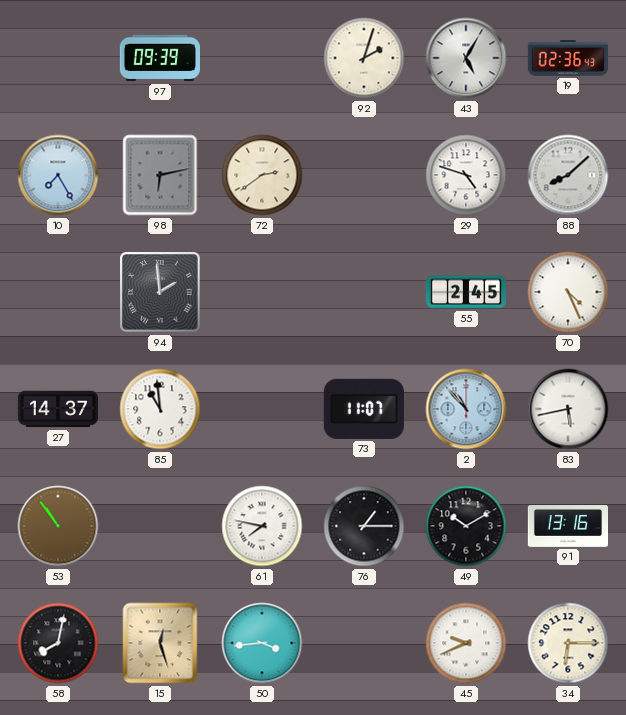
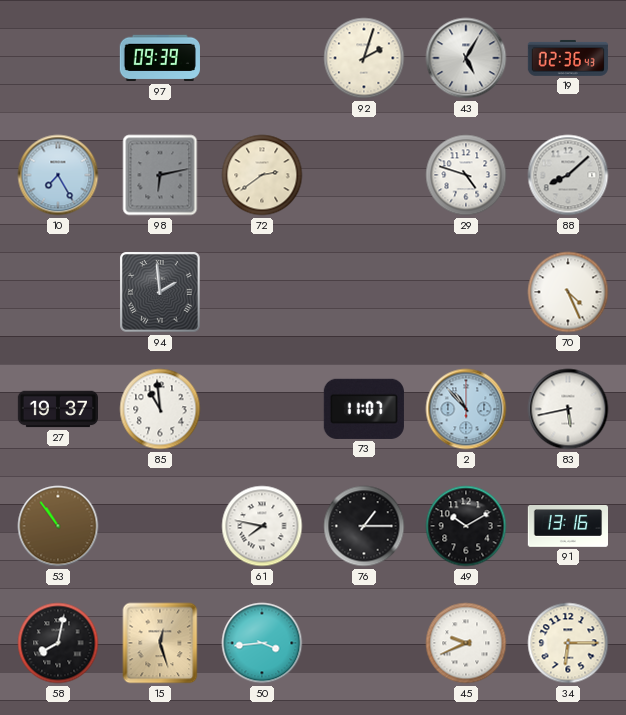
55: 2:45 -> none
27: 14:37 -> 19:37
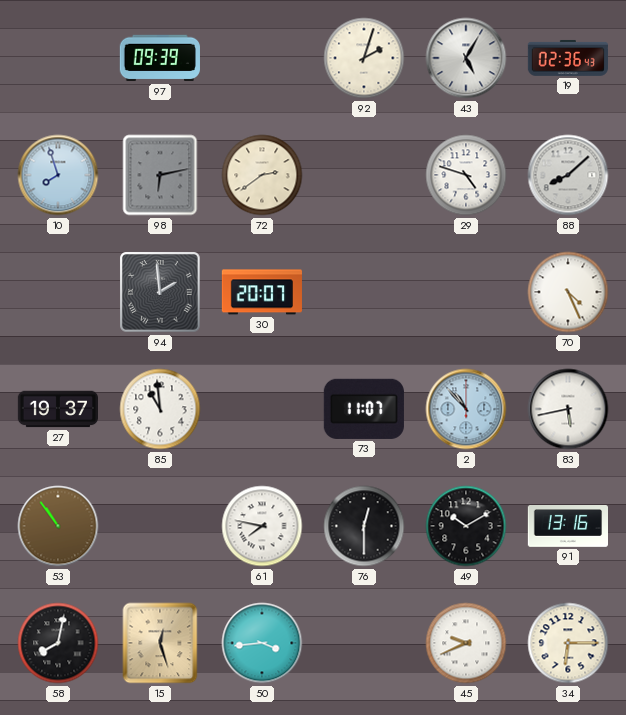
10: 7:25 -> 7:57
30: none -> 20:07
76: 1:15 -> 12:30
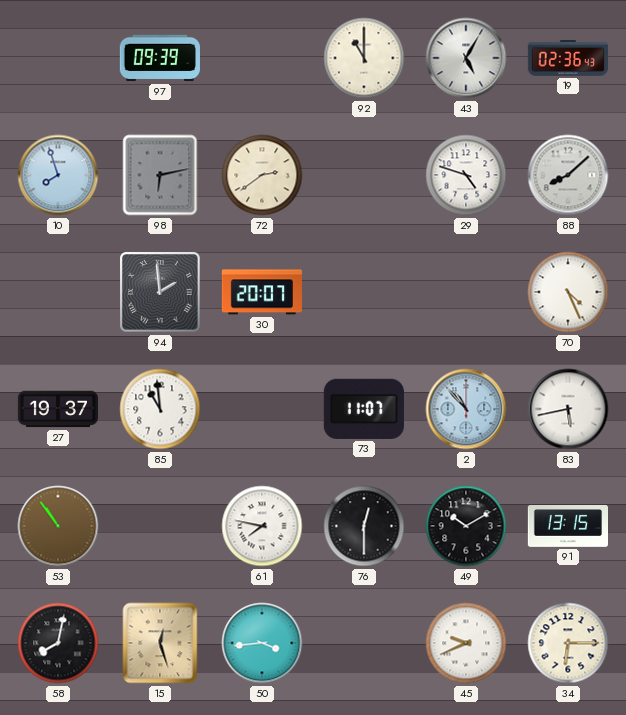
92: 2:03 -> 11:00
91: 13:16 -> 13:15
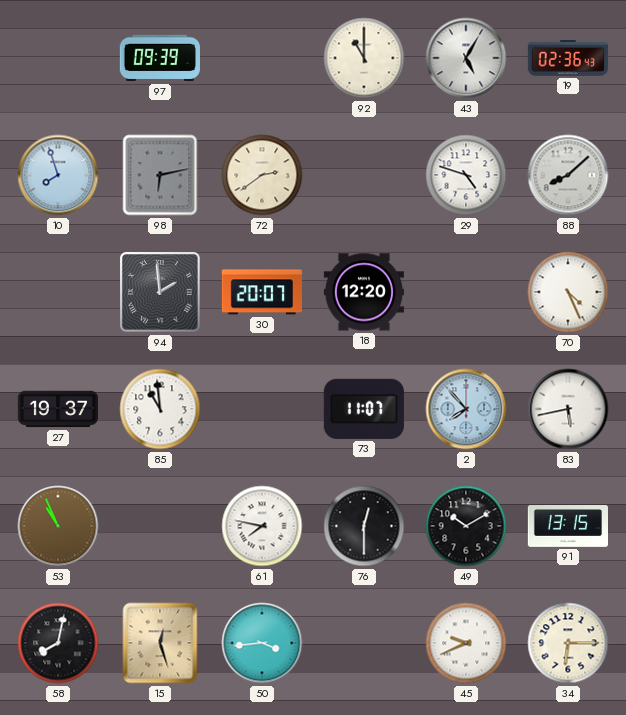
18: none -> 12:20
2: 10:53 -> 7:53
53: 10:54 -> 10:56
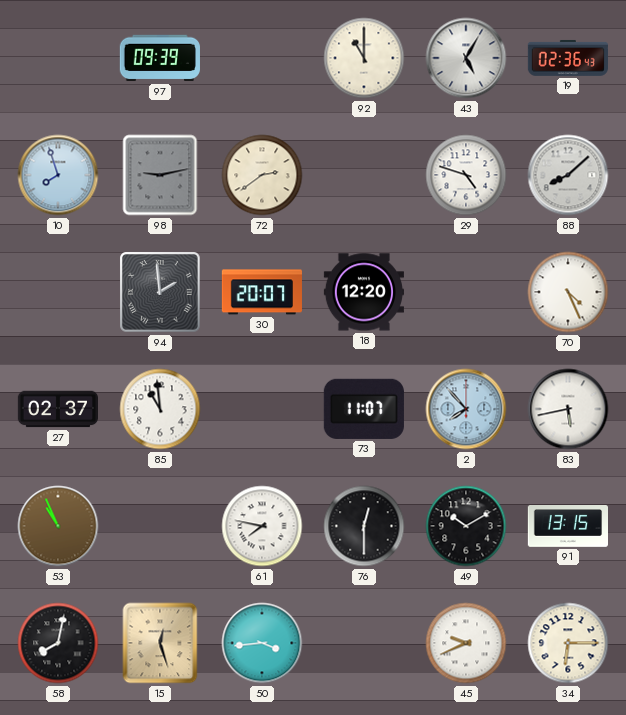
98: 6:13 -> 9:13
27: 19:37 -> 02:37
